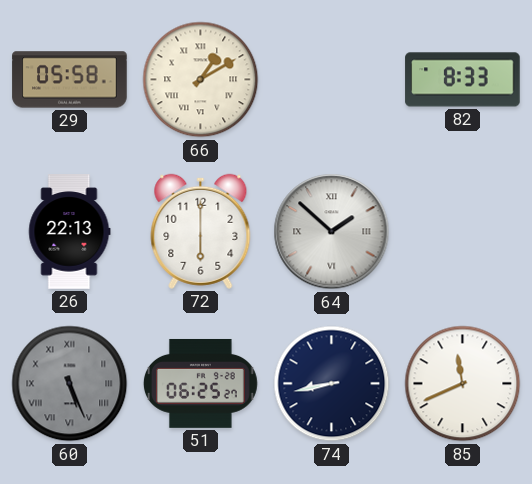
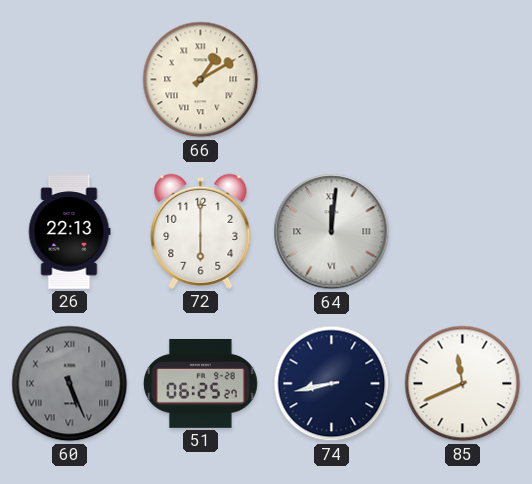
29: 05:58 -> none
82: 8:33 -> none
64: 1:52 -> 12:01
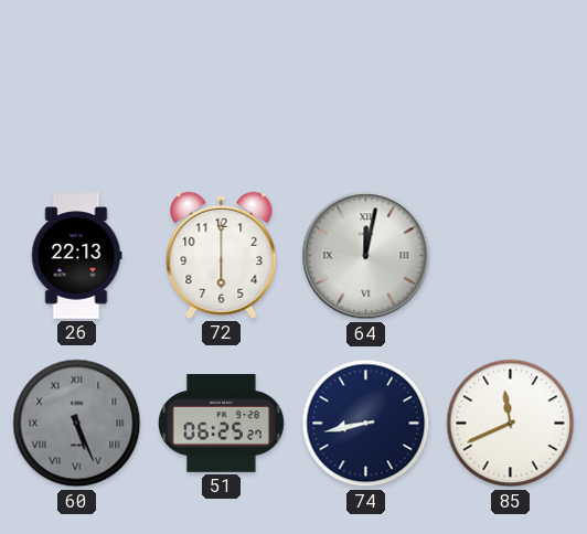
66: 1:10 -> none
64: 12:01 -> 12:02
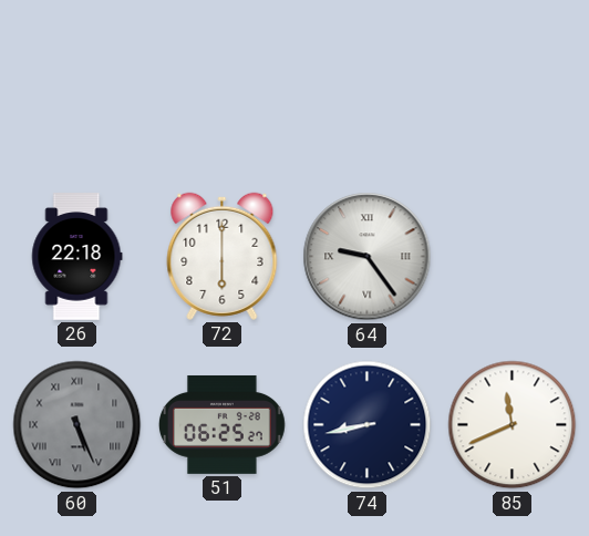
26: 22:13 -> 22:18
64: 12:02 -> 9:24
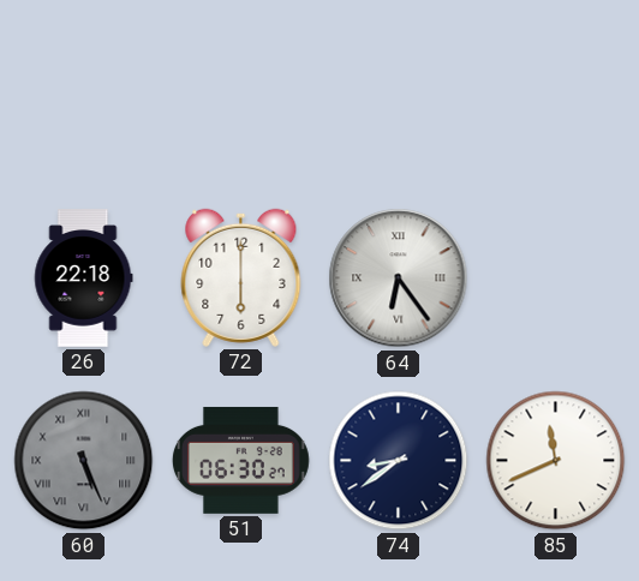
64: 9:24 -> 6:24
51: 06:25 -> 06:30
74: 8:43 -> 8:39
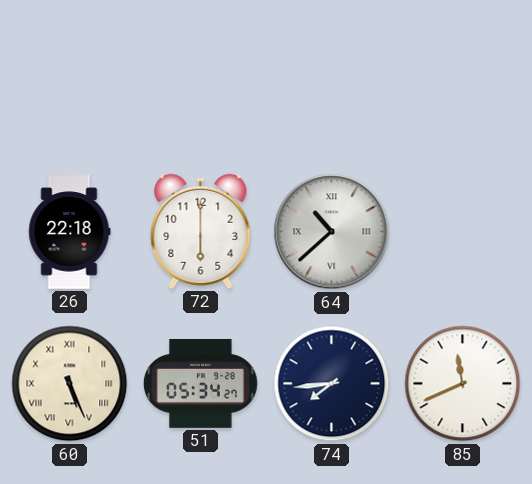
64: 6:24 -> 10:38
60 dial: grey -> cream
51: 06:30 -> 05:34
74: 8:39 -> 7:44
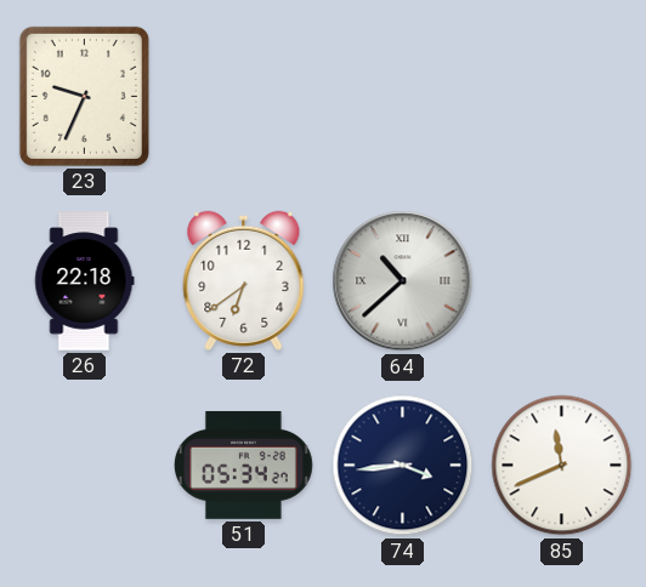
23: none -> 9:34
72: 6:00 -> 6:39
60: 5:26 -> none
74: 7:44 -> 3:44
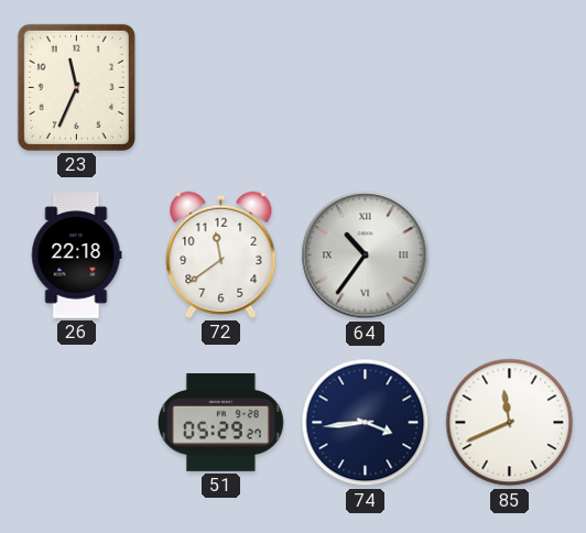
23: 9:34 -> 11:34
72: 6:39 -> 11:39
64: 10:38 -> 10:36
51: 05:34 -> 05:29
